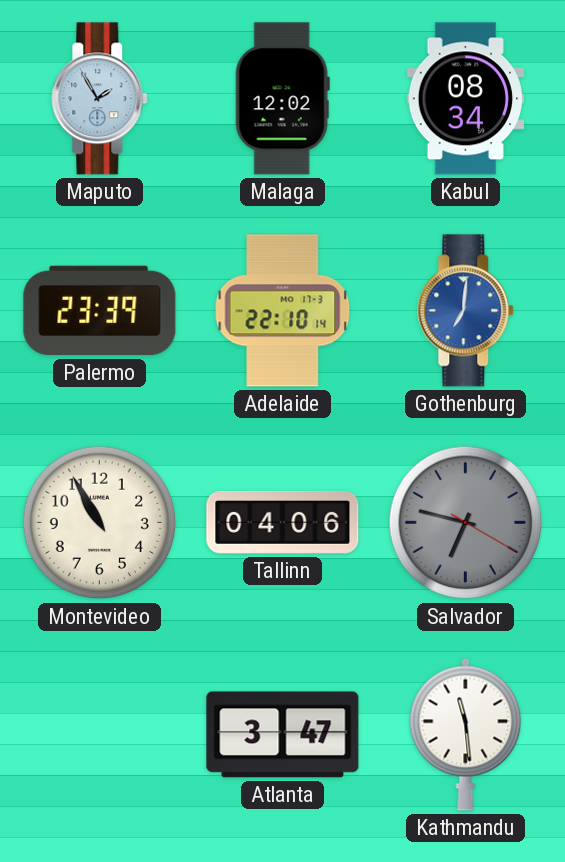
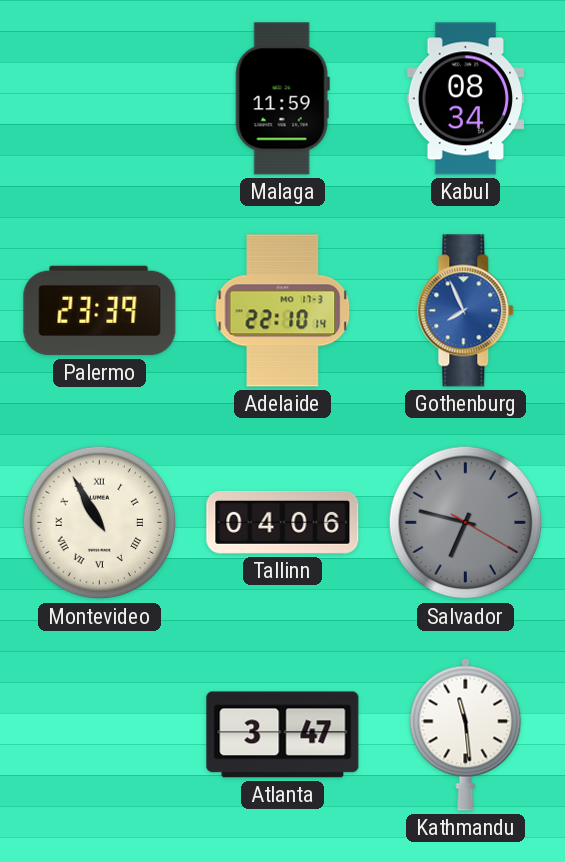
Maputo: 1:55 -> none
Malaga: 12:02 -> 11:59
Gothenburg: 7:01 -> 7:56
Montevideo numerals: Arabic -> Roman
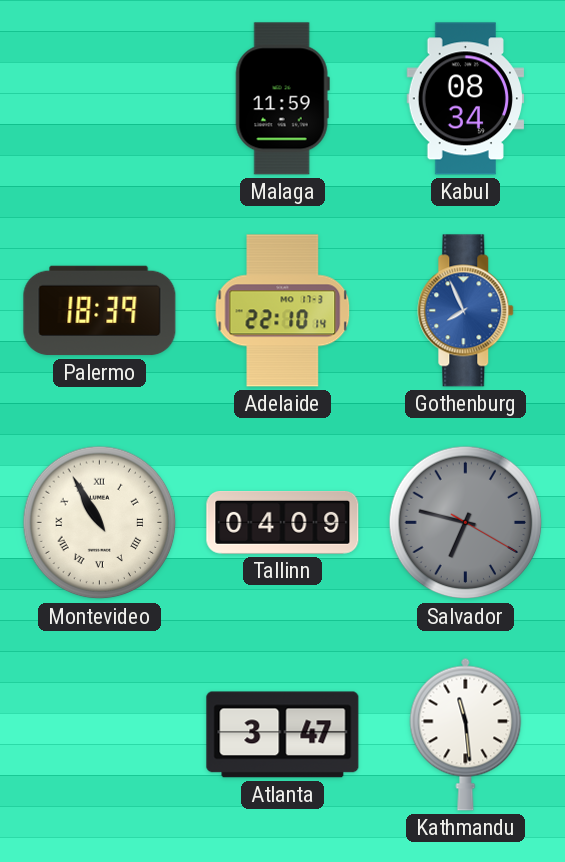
Palermo: 23:39 -> 18:39
Tallinn: 04:06 -> 04:09
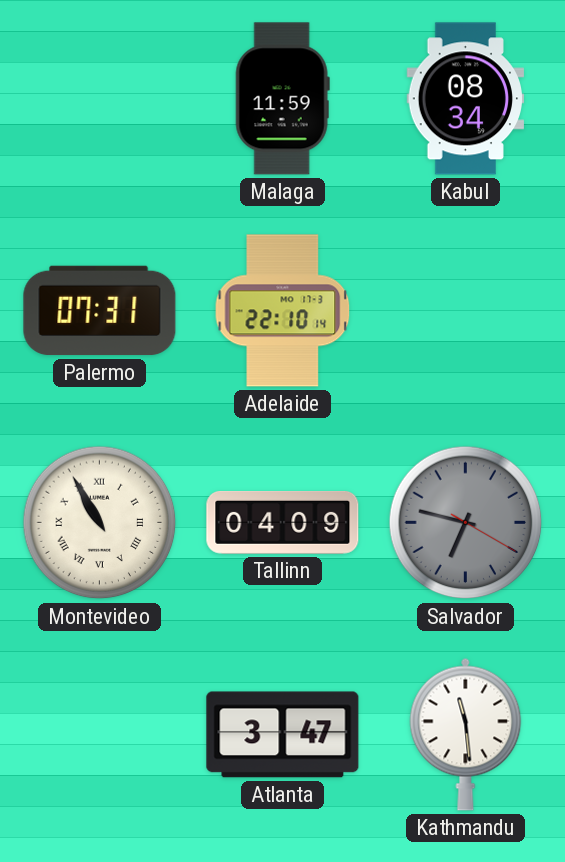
Palermo: 18:39 -> 07:31
Gothenburg: 7:56 -> none
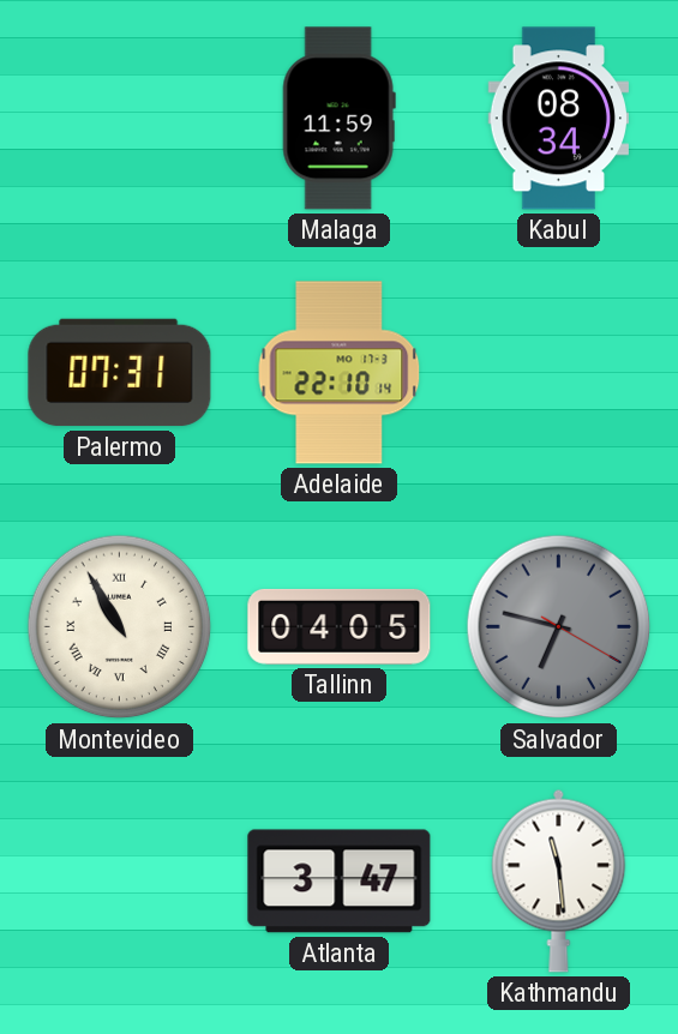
Tallinn: 04:09 -> 04:05
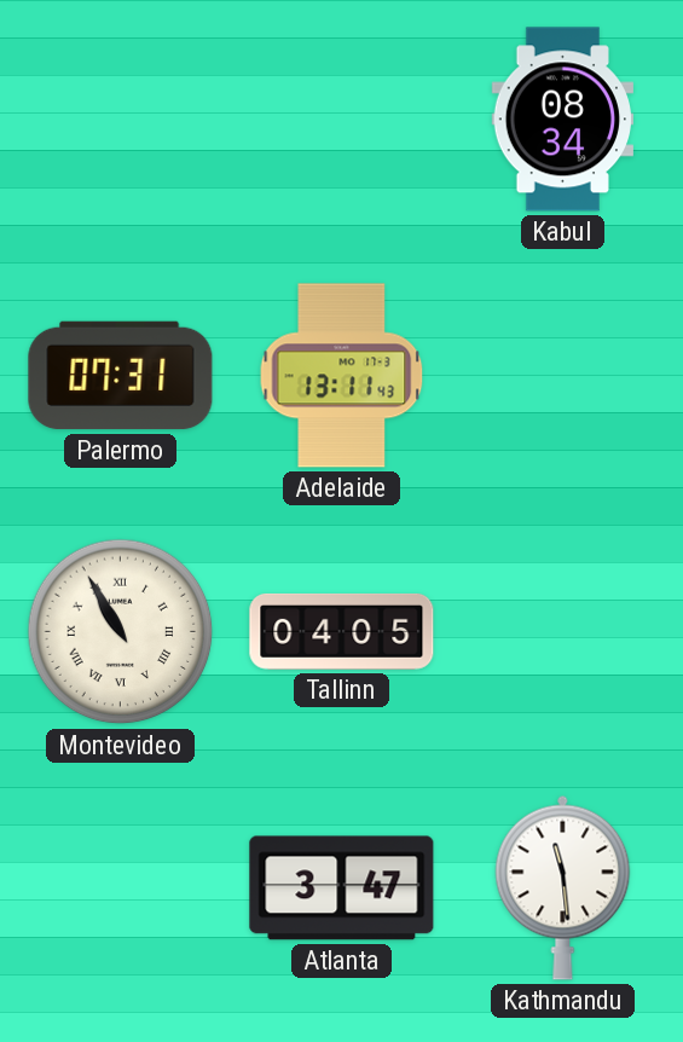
Malaga: 11:59 -> none
Adelaide: 22:10 -> 13:11
Salvador: 6:47 -> none
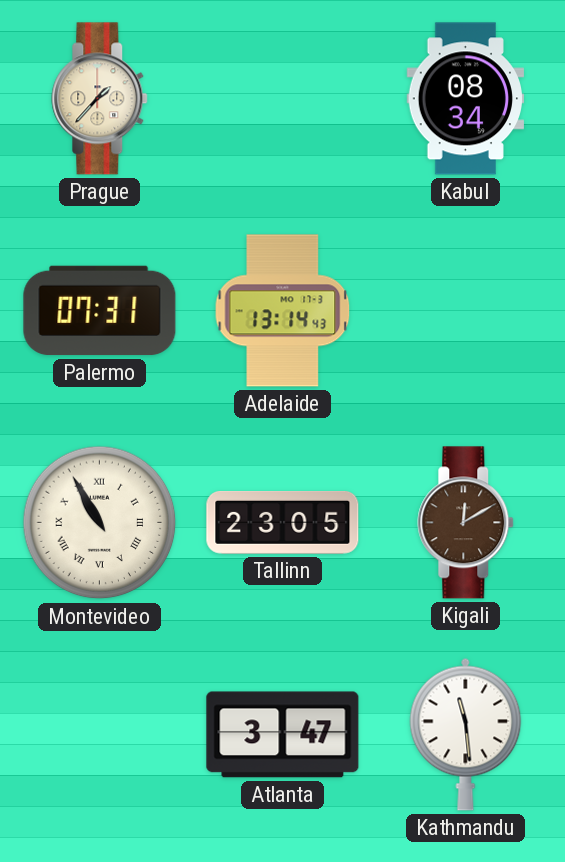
Prague: none -> 1:37
Adelaide: 13:11 -> 13:14
Tallinn: 04:05 -> 23:05
Kigali: none -> 12:10
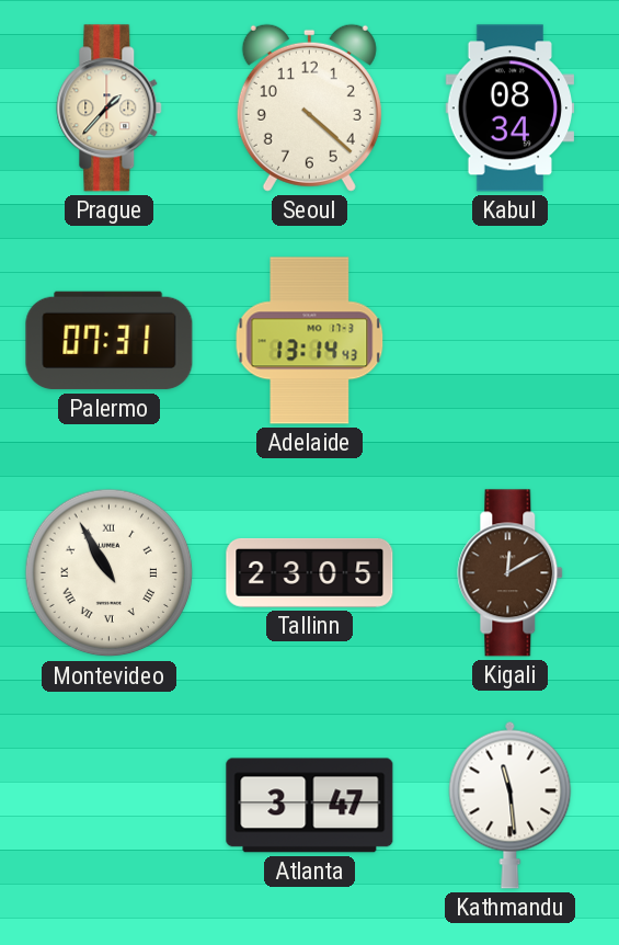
Seoul: none -> 4:22
